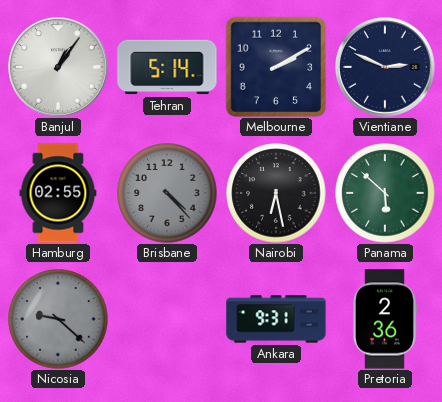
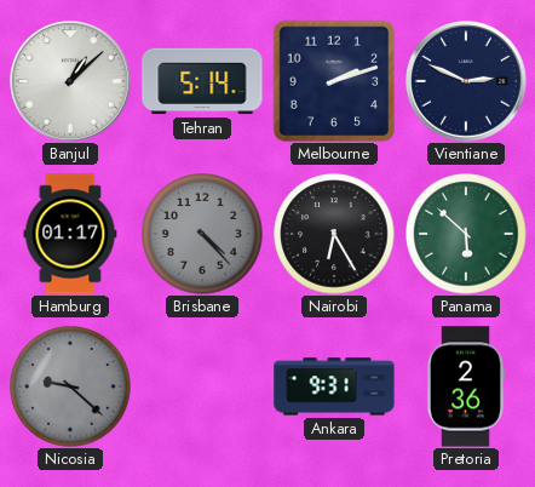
Banjul: 1:06 -> 1:08
Melbourne: 2:10 -> 2:12
Hamburg: 02:55 -> 01:17
Nairobi: 6:28 -> 6:25
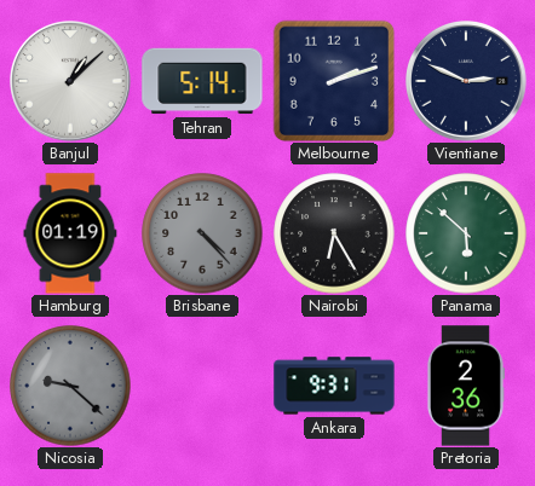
Hamburg: 01:17 -> 01:19
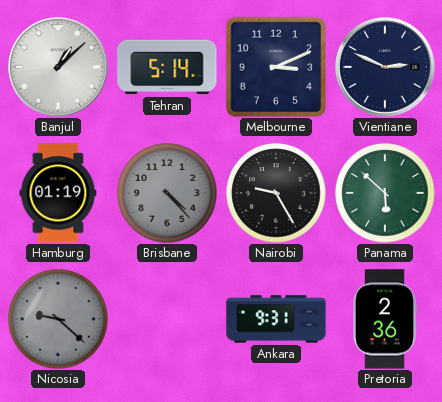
Melbourne: 2:12 -> 3:11
Nairobi: 6:25 -> 9:25
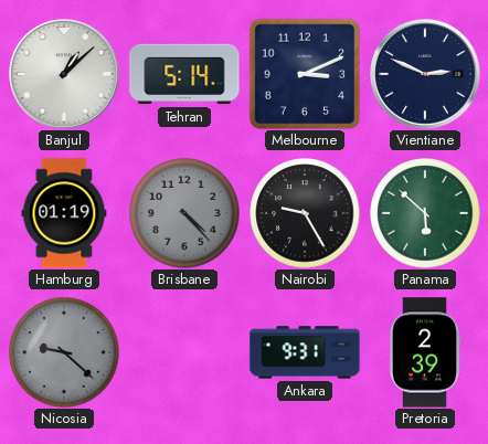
Pretoria: 2:36 -> 2:39
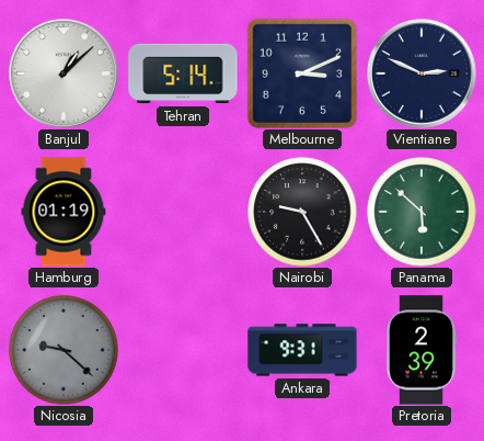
Brisbane: 4:23 -> none
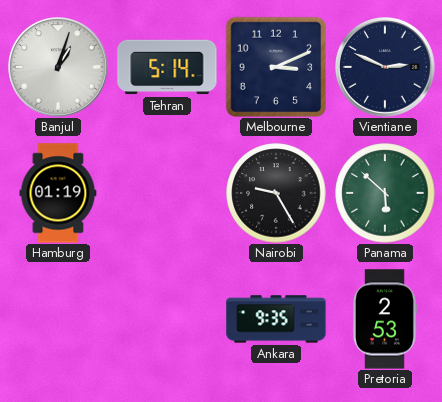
Banjul: 1:08 -> 1:03
Nicosia: 9:22 -> none
Ankara: 9:31 -> 9:35
Pretoria: 2:39 -> 2:53
